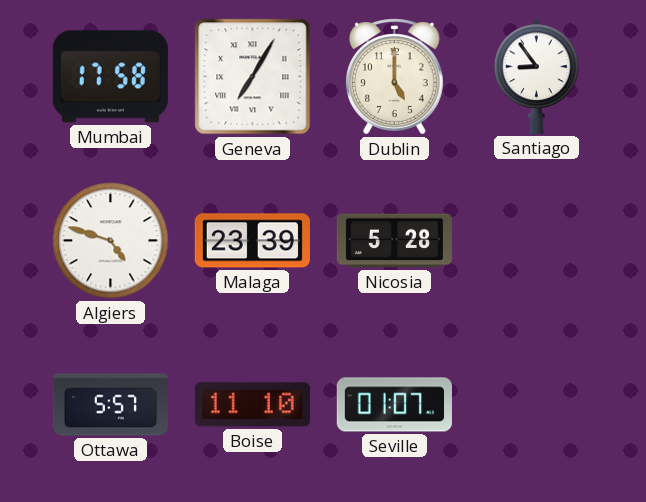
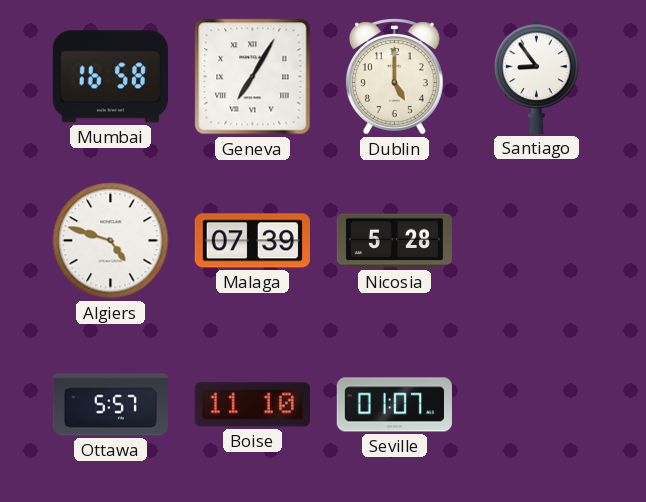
Mumbai: 17:58 -> 16:58
Malaga: 23:39 -> 07:39
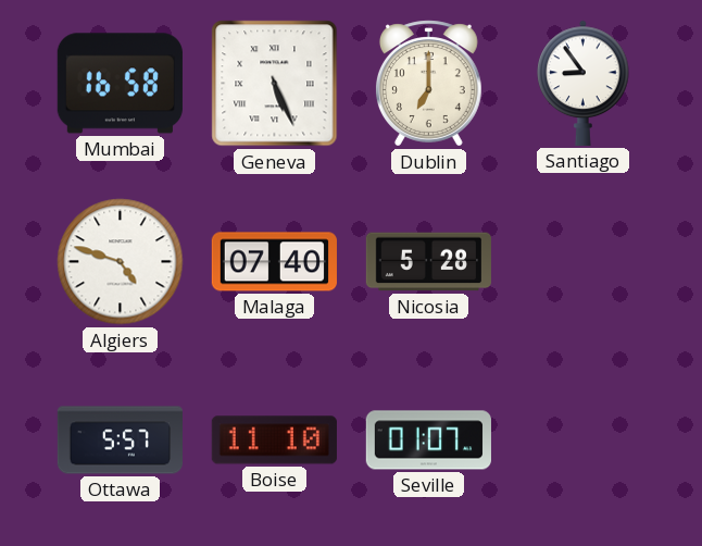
Geneva: 7:05 -> 5:26
Dublin: 5:00 -> 7:00
Malaga: 07:39 -> 07:40
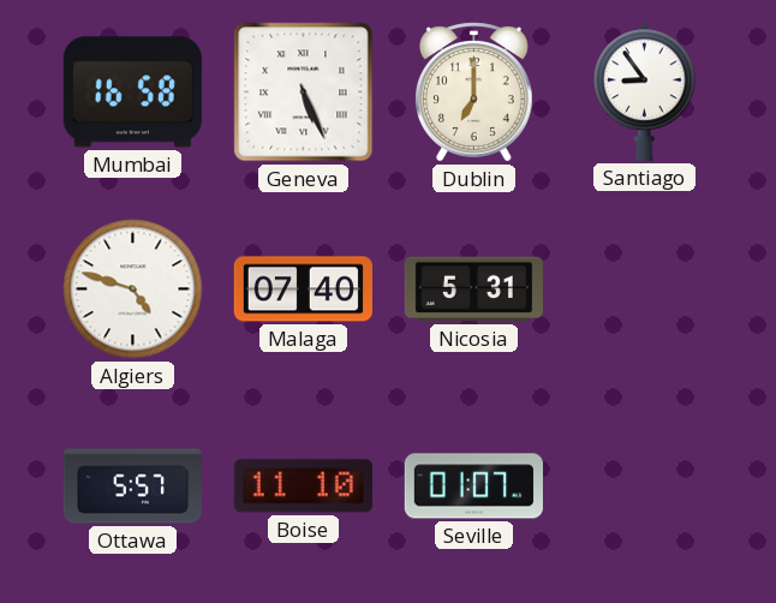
Nicosia: 5:28 -> 5:31
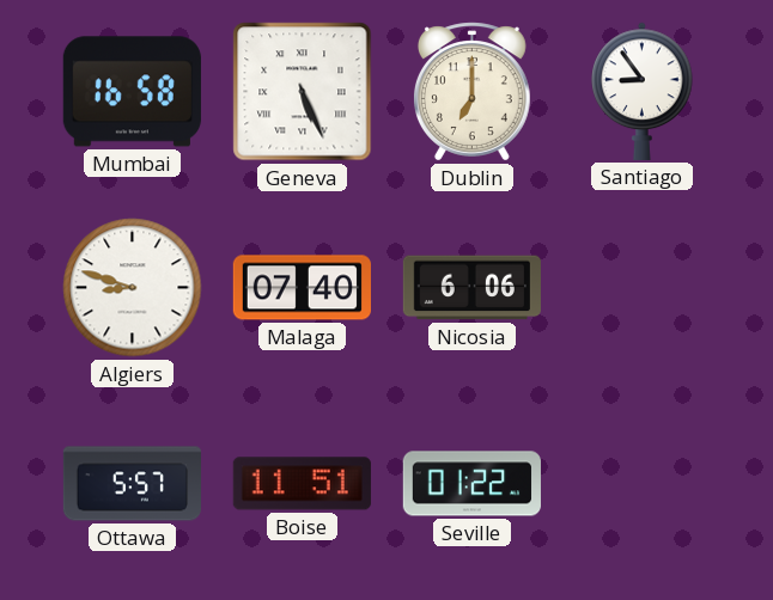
Algiers: 4:48 -> 8:48
Nicosia: 5:31 -> 6:06
Boise: 11:10 -> 11:51
Seville: 01:07 -> 01:22
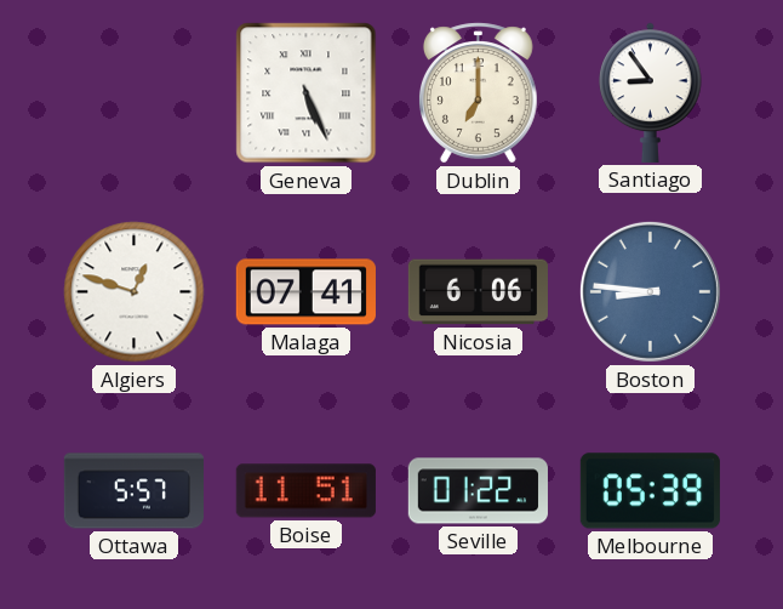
Mumbai: 16:58 -> none
Algiers: 8:48 -> 12:48
Malaga: 07:40 -> 07:41
Boston: none -> 8:46
Melbourne: none -> 05:39
